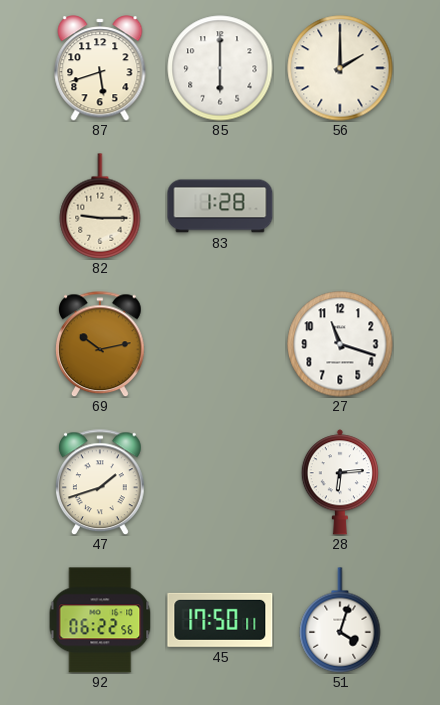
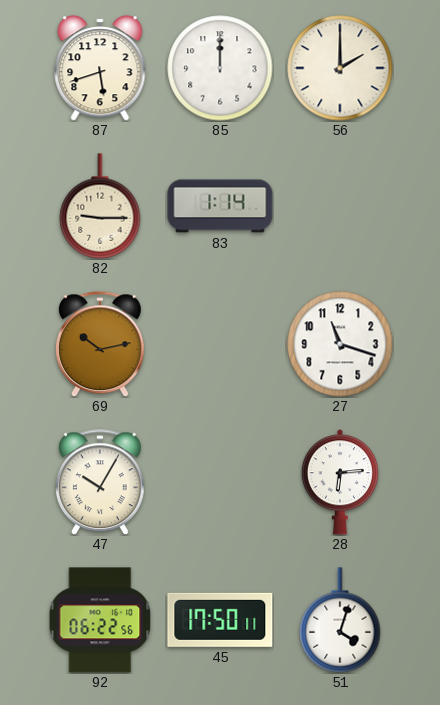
85: 6:00 -> 12:00
83: 1:28 -> 1:14
47: 1:42 -> 10:05
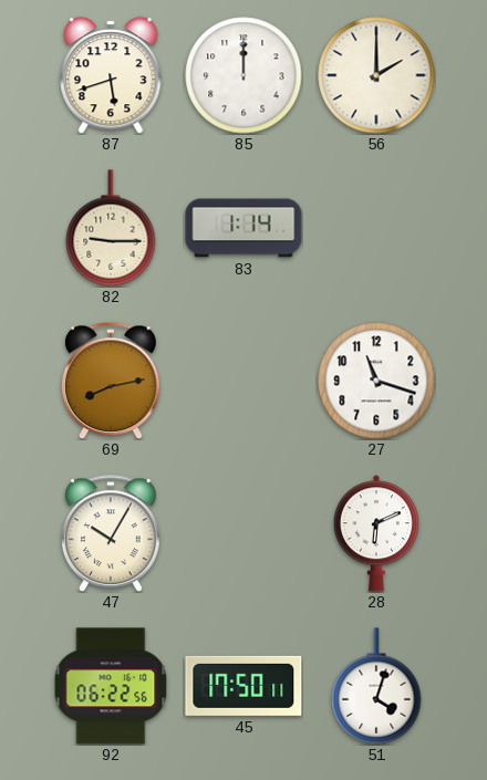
69: 10:13 -> 8:13
28: 6:14 -> 6:11
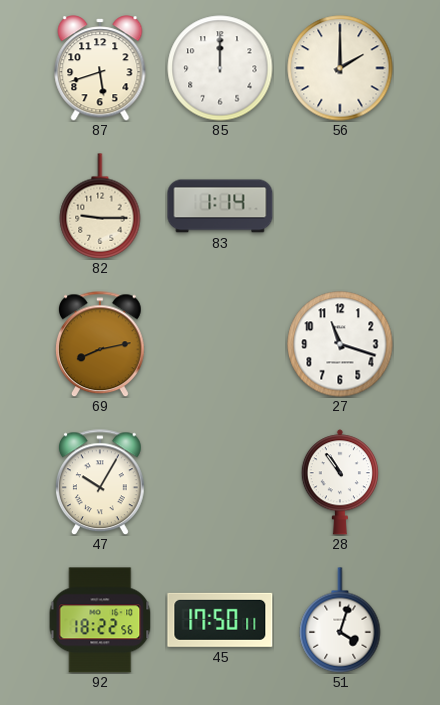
28: 6:11 -> 10:54
92: 06:22 -> 18:22
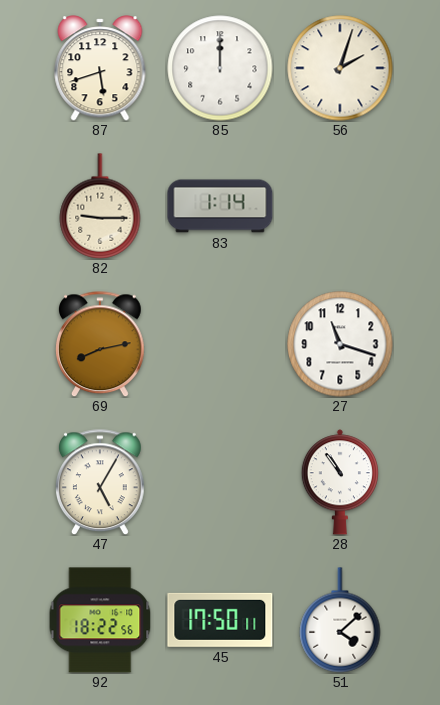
56: 2:00 -> 2:03
47: 10:05 -> 5:05
51: 4:03 -> 4:08
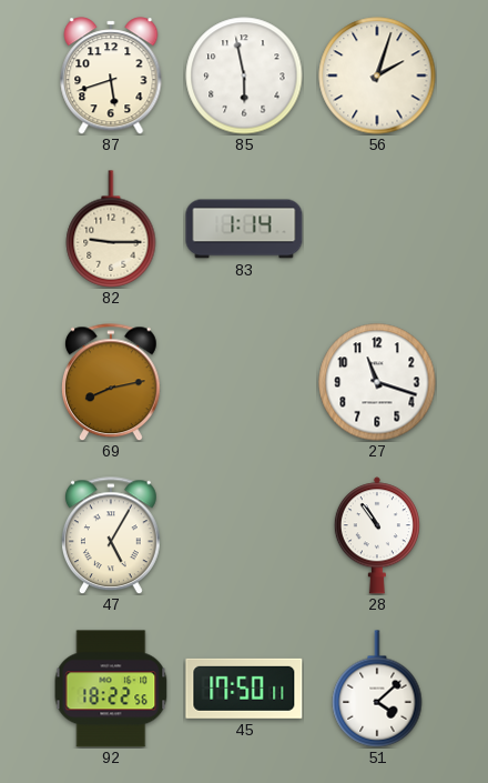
85: 12:00 -> 5:58
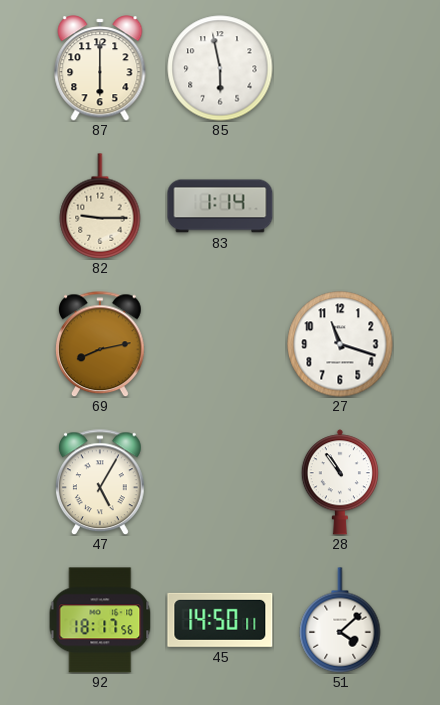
87: 5:42 -> 6:00
56: 2:03 -> none
92: 18:22 -> 18:17
45: 17:50 -> 14:50
